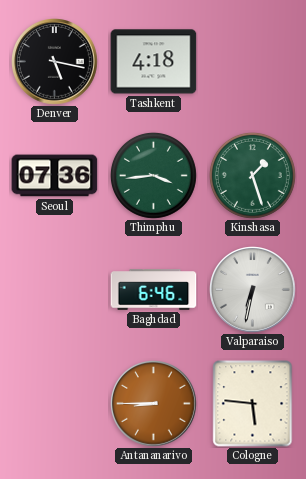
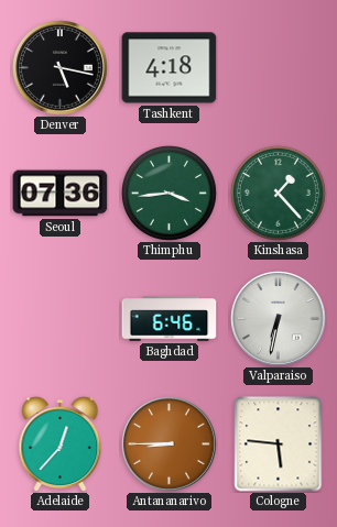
Kinshasa: 1:27 -> 1:23
Adelaide: none -> 12:37
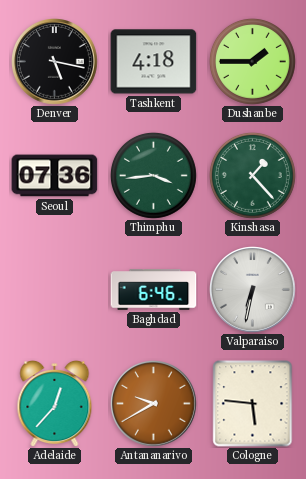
Dushanbe: none -> 1:45
Antananarivo: 8:45 -> 9:40
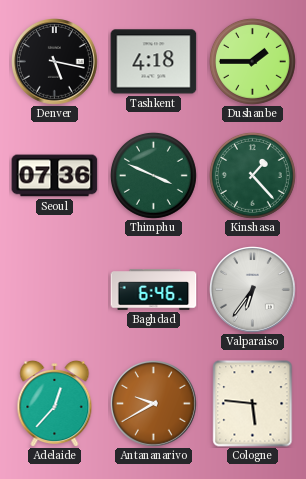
Thimphu: 3:44 -> 3:49
Valparaiso: 6:32 -> 6:36
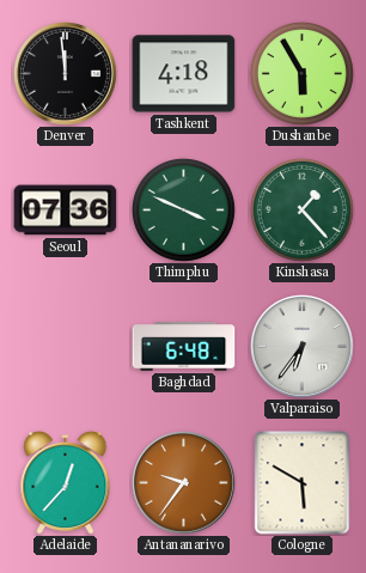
Denver: 5:17 -> 11:59
Dushanbe: 1:45 -> 5:55
Baghdad: 6:46 -> 6:48
Antananarivo: 9:40 -> 9:36
Cologne: 5:46 -> 5:50
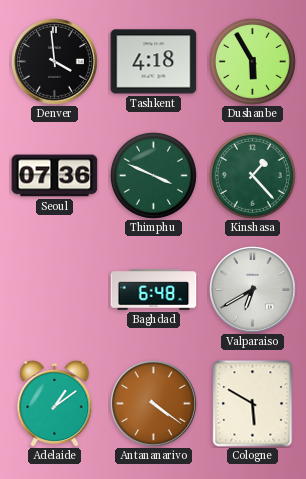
Denver: 11:59 -> 3:59
Valparaiso: 6:36 -> 6:40
Adelaide: 12:37 -> 1:09
Antananarivo: 9:36 -> 4:21
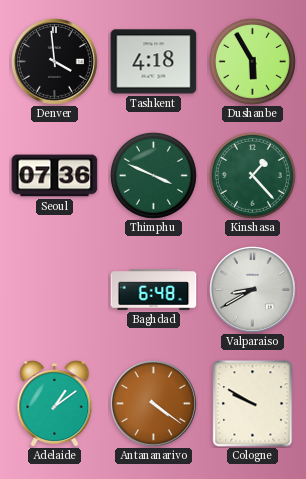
Valparaiso: 6:40 -> 8:40
Cologne: 5:50 -> 9:50
